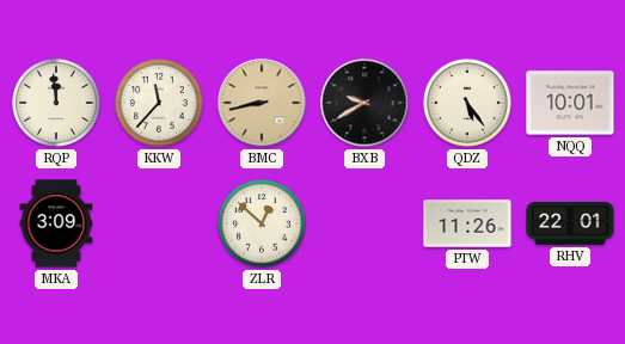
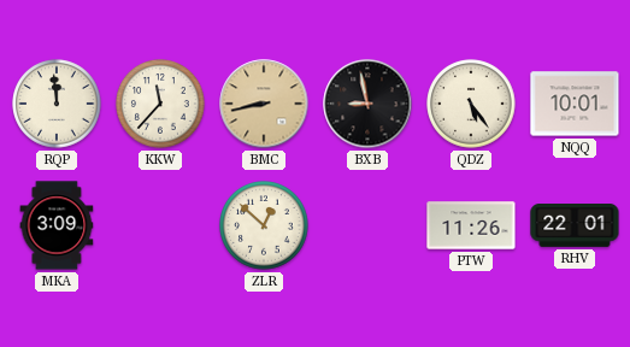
BXB: 9:40 -> 8:58
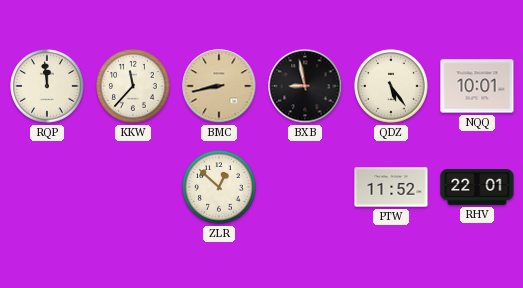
MKA: 3:09 -> none
PTW: 11:26 -> 11:52
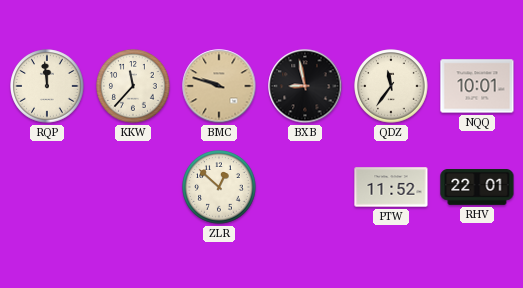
BMC: 8:43 -> 9:48
QDZ: 5:24 -> 11:36
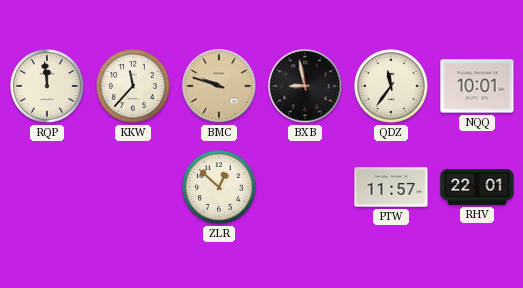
PTW: 11:52 -> 11:57
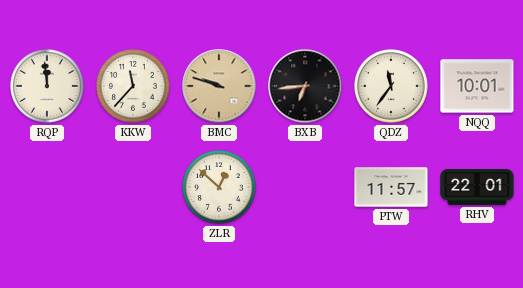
BXB: 8:58 -> 6:44
